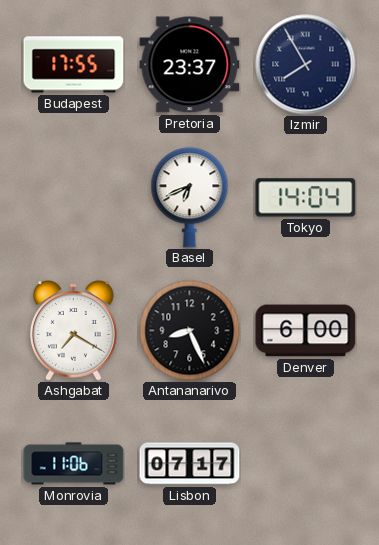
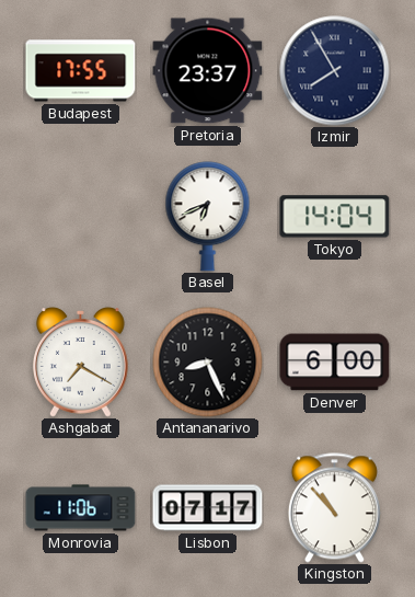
Kingston: none -> 10:53
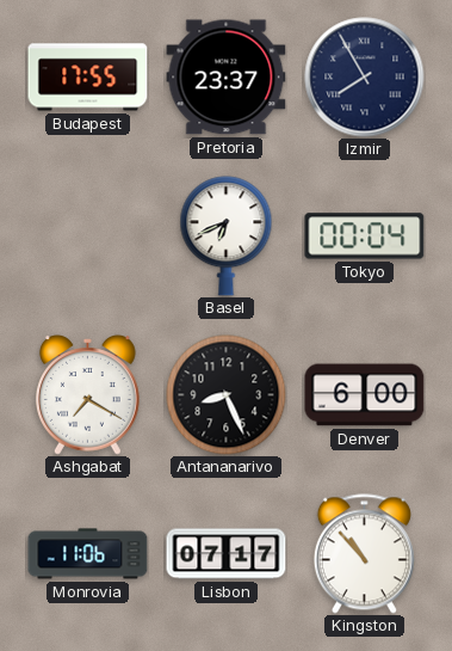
Tokyo: 14:04 -> 00:04
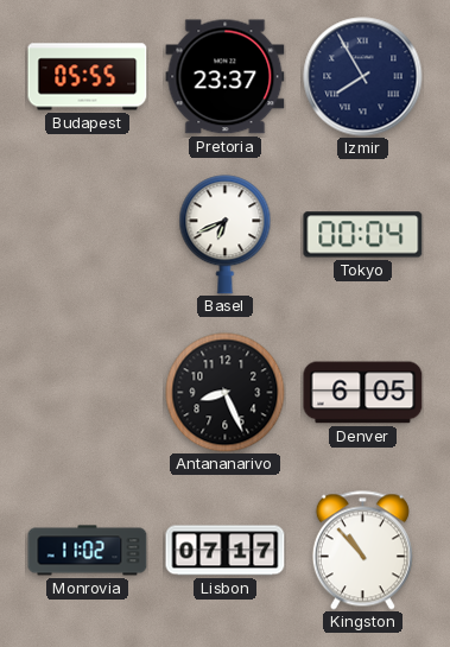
Budapest: 17:55 -> 05:55
Ashgabat: 7:20 -> none
Denver: 6:00 -> 6:05
Monrovia: 11:06 -> 11:02
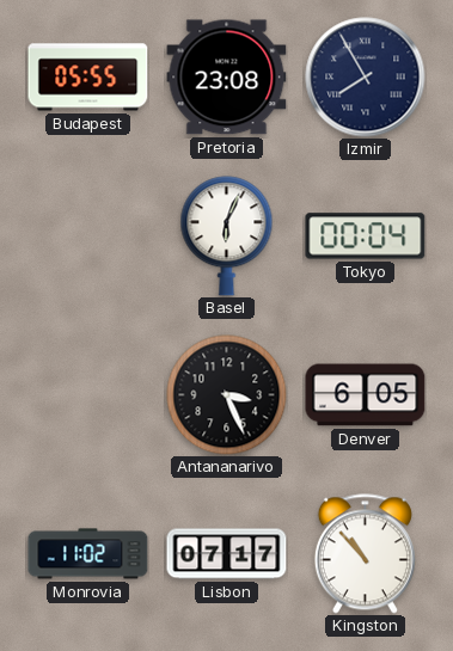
Pretoria: 23:37 -> 23:08
Basel: 6:41 -> 6:04
Antananarivo: 8:26 -> 3:26
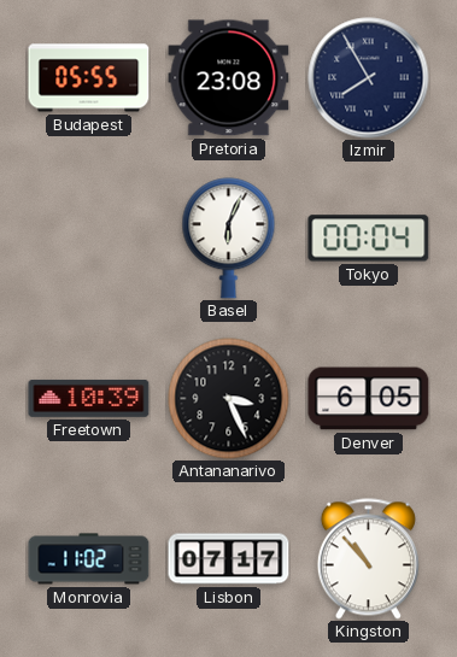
Freetown: none -> 10:39
